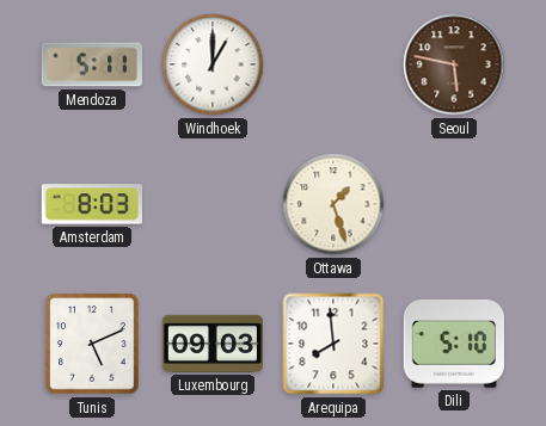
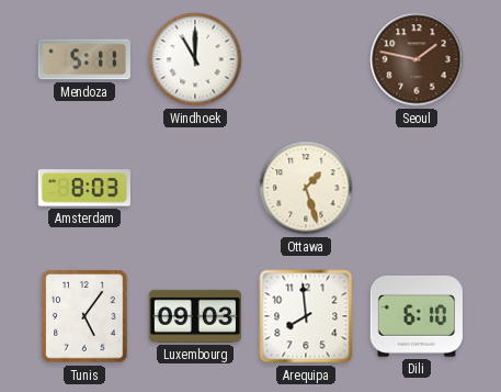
Windhoek: 1:00 -> 11:00
Seoul: 5:47 -> 1:47
Tunis: 5:11 -> 5:06
Dili: 5:10 -> 6:10
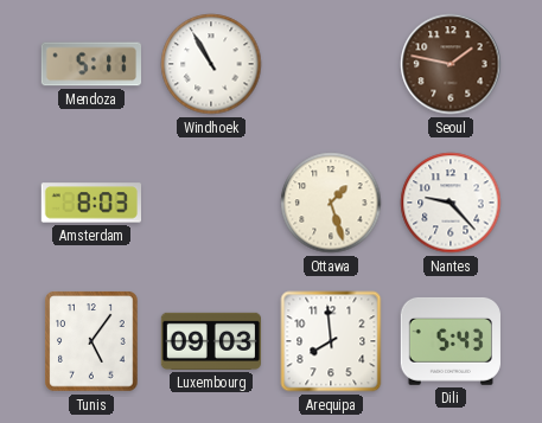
Windhoek: 11:00 -> 10:55
Nantes: none -> 9:23
Dili: 6:10 -> 5:43
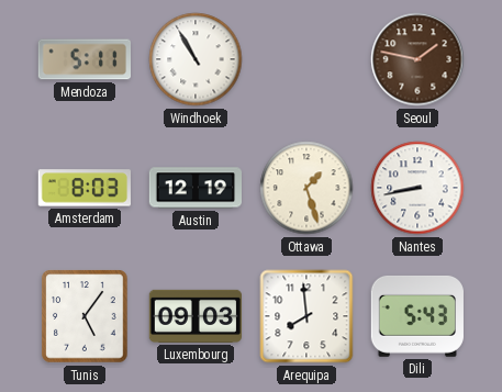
Austin: none -> 12:19
Nantes: 9:23 -> 8:43
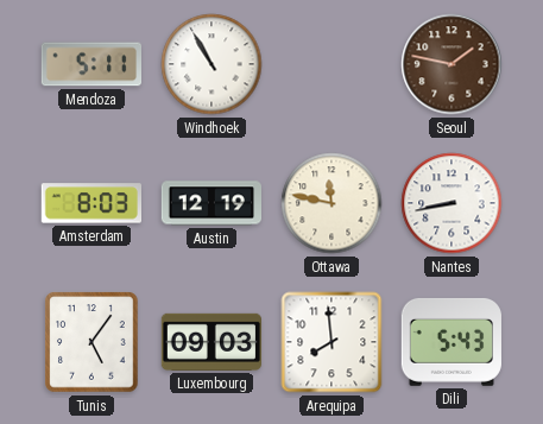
Ottawa: 1:27 -> 11:47
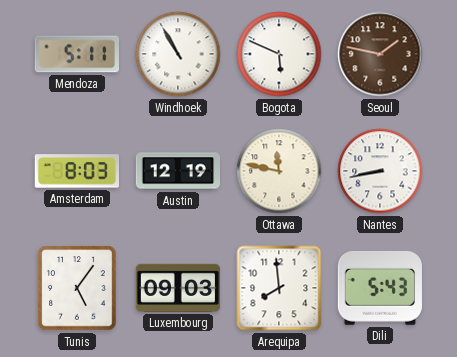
Bogota: none -> 5:49
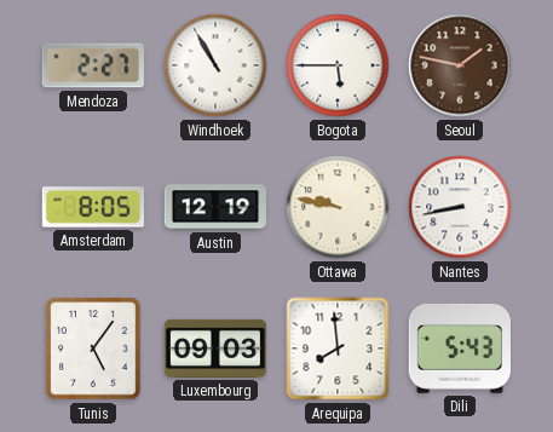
Mendoza: 5:11 -> 2:27
Bogota: 5:49 -> 5:45
Amsterdam: 8:03 -> 8:05
Ottawa: 11:47 -> 9:47
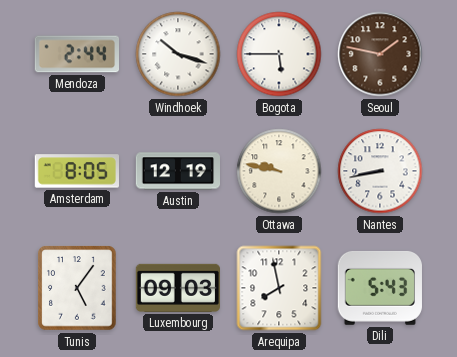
Mendoza: 2:27 -> 2:44
Windhoek: 10:55 -> 10:18
Arequipa: 7:59 -> 7:58
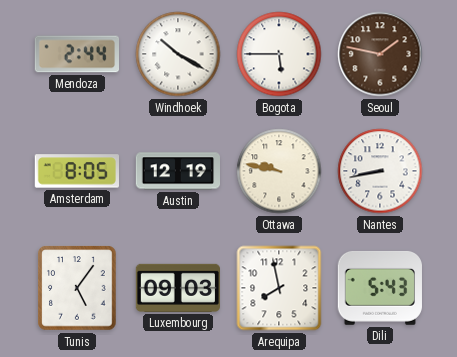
Windhoek: 10:18 -> 10:20
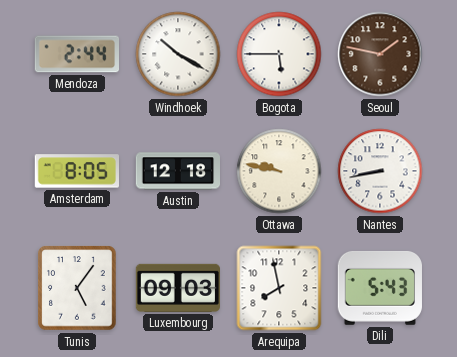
Austin: 12:19 -> 12:18
